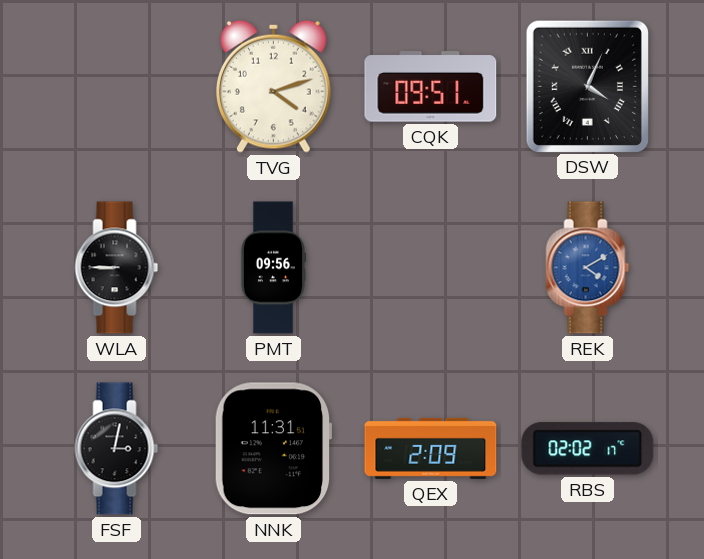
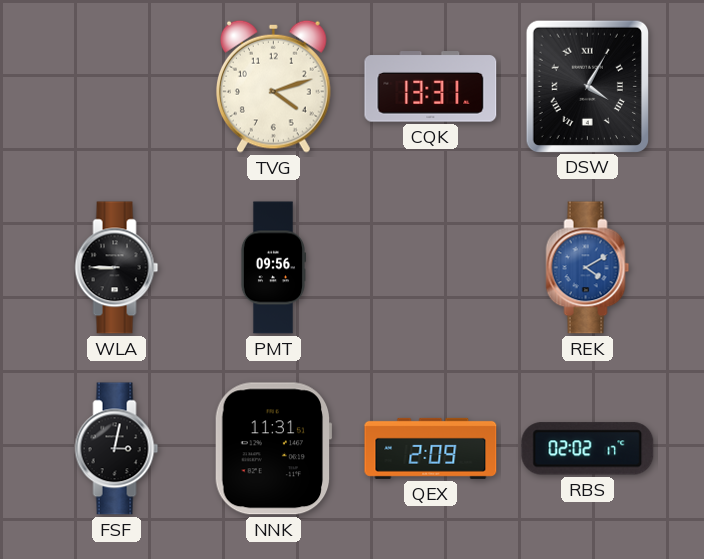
CQK: 09:51 -> 13:31
DSW: 4:04 -> 4:05
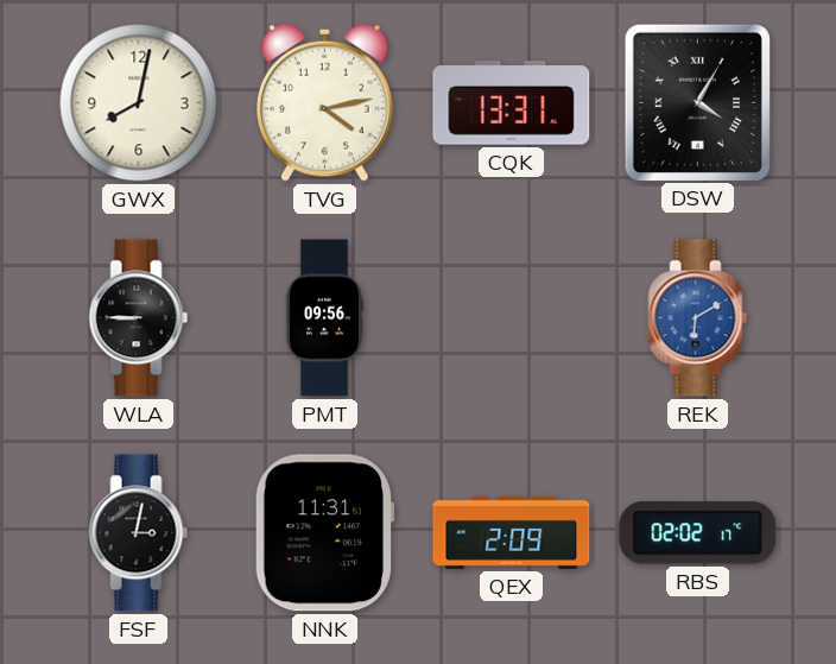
GWX: none -> 8:02
TVG: 4:12 -> 4:13
REK: 4:10 -> 6:10
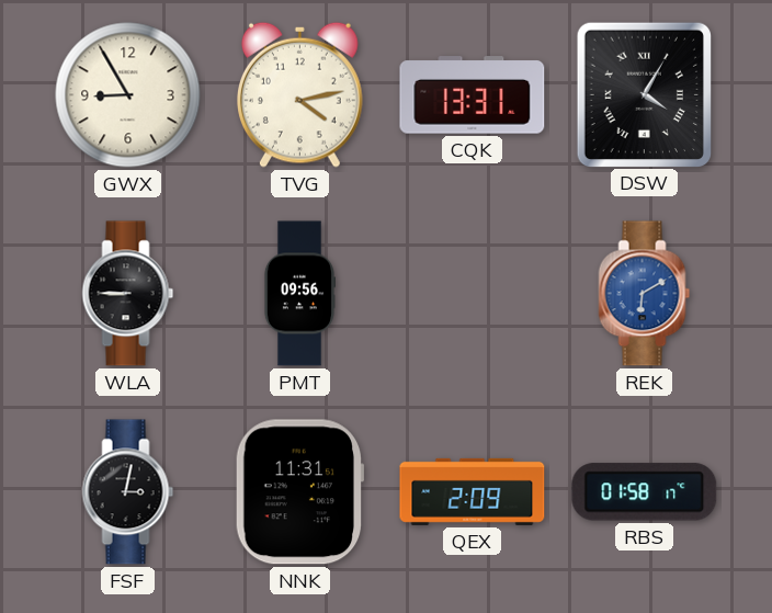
GWX: 8:02 -> 8:55
RBS: 02:02 -> 01:58
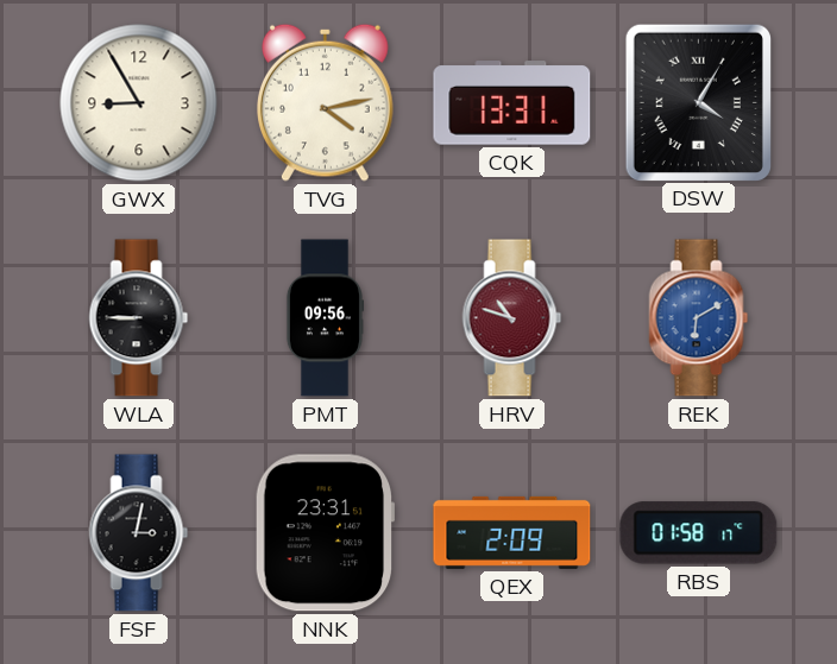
HRV: none -> 10:48
NNK: 11:31 -> 23:31
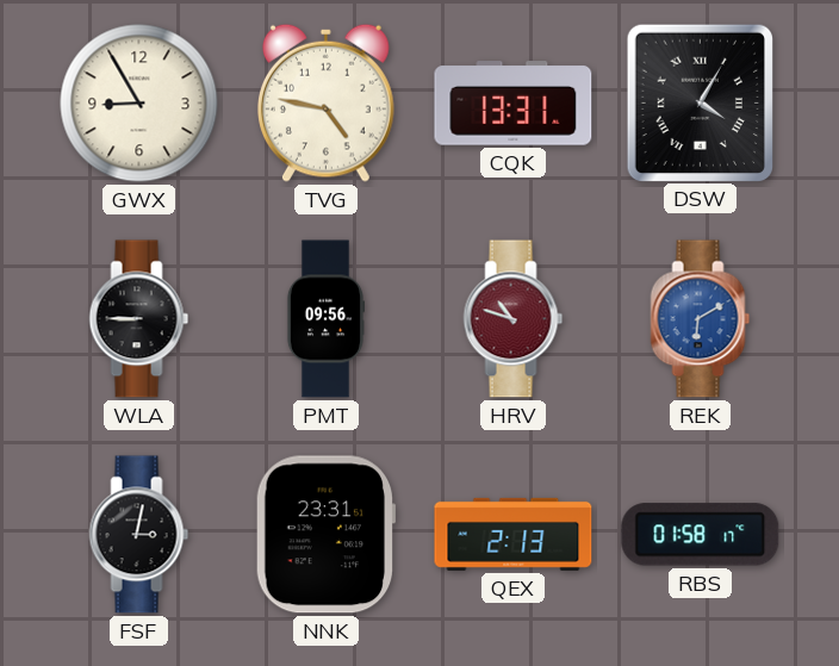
TVG: 4:13 -> 4:47
QEX: 2:09 -> 2:13
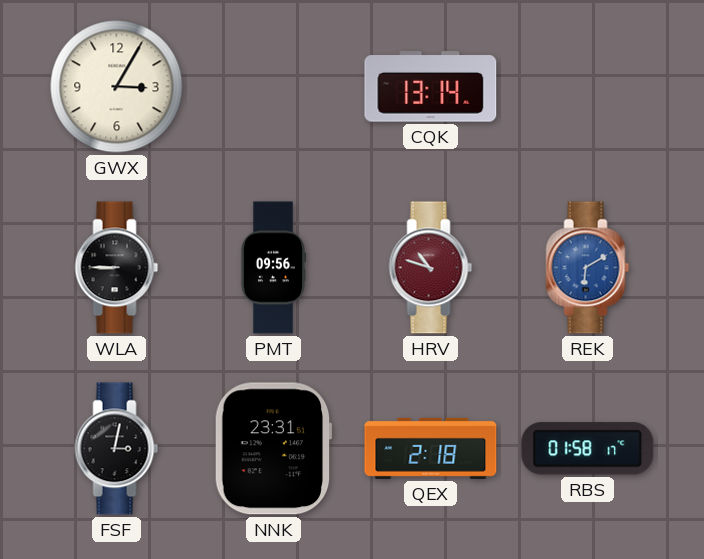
GWX: 8:55 -> 3:05
TVG: 4:47 -> none
CQK: 13:31 -> 13:14
DSW: 4:05 -> none
QEX: 2:13 -> 2:18
